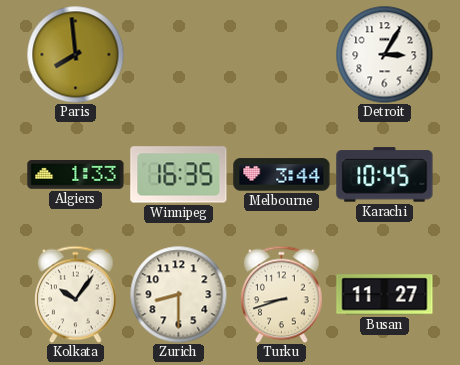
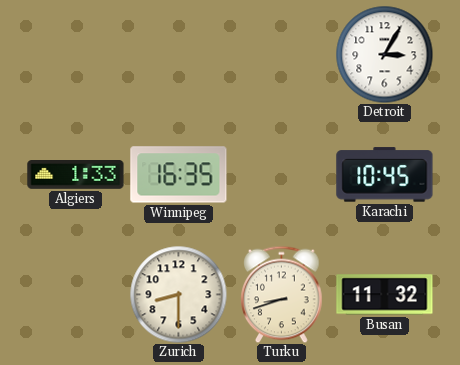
Paris: 7:59 -> none
Melbourne: 3:44 -> none
Kolkata: 10:06 -> none
Busan: 11:27 -> 11:32
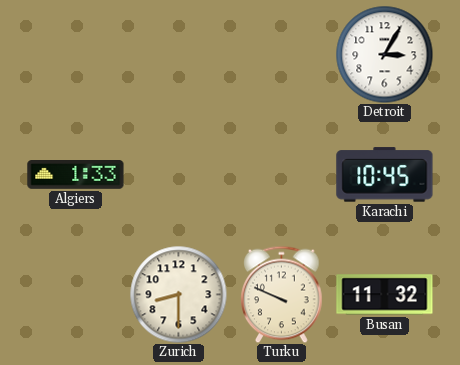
Winnipeg: 16:35 -> none
Turku: 8:42 -> 9:49
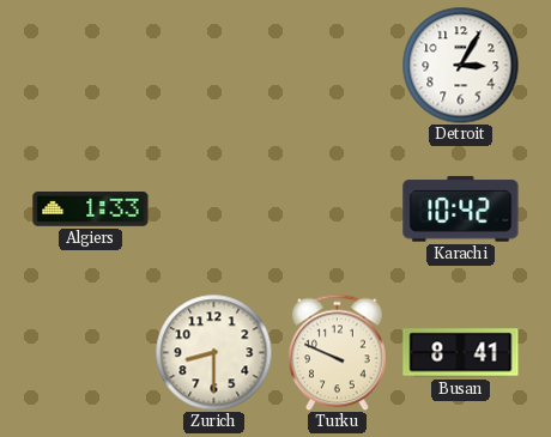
Karachi: 10:45 -> 10:42
Busan: 11:32 -> 8:41
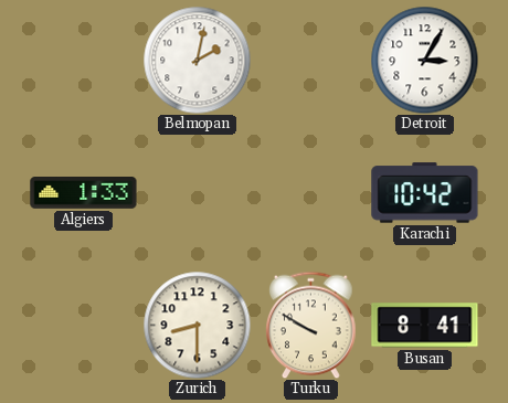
Belmopan: none -> 2:02
Turku: 9:49 -> 9:50
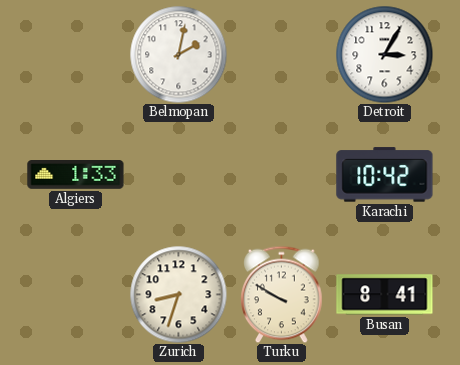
Zurich: 8:30 -> 8:33
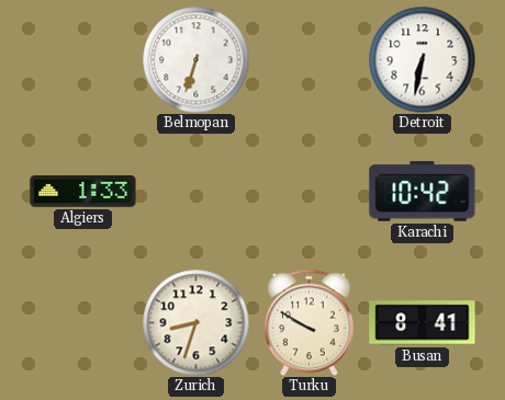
Belmopan: 2:02 -> 6:33
Detroit: 3:05 -> 6:32
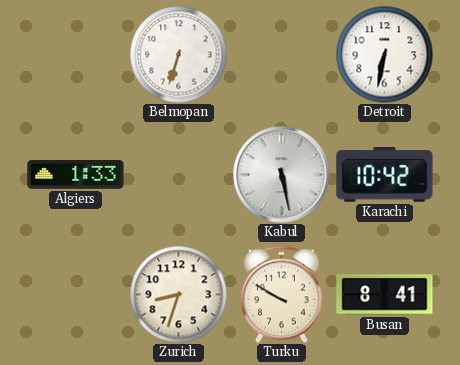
Kabul: none -> 5:28
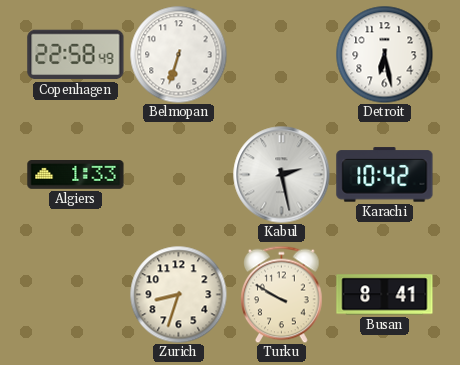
Copenhagen: none -> 22:58
Detroit: 6:32 -> 6:28
Kabul: 5:28 -> 2:28
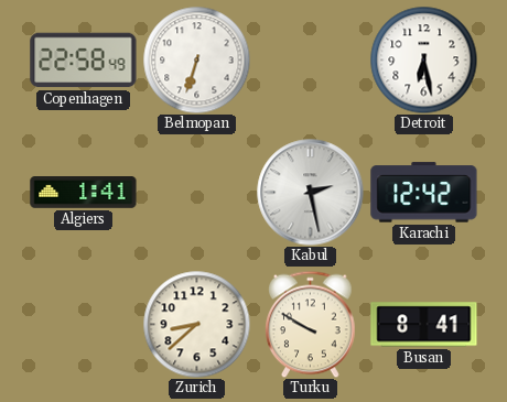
Algiers: 1:33 -> 1:41
Karachi: 10:42 -> 12:42
Zurich: 8:33 -> 8:38
